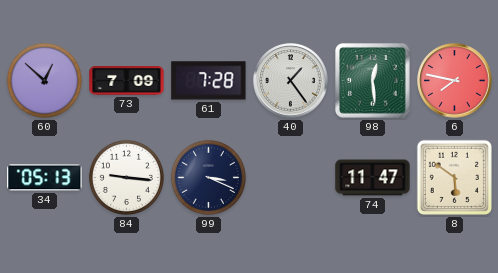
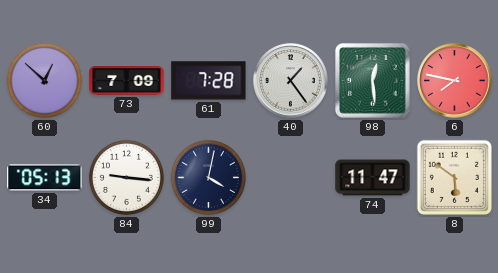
99: 3:19 -> 4:02
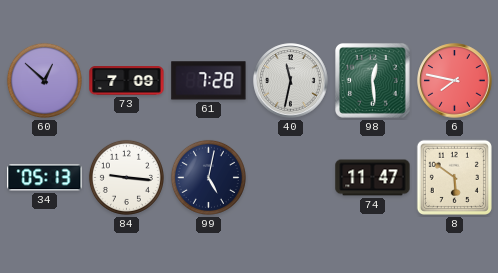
40: 1:24 -> 11:32
99: 4:02 -> 5:02
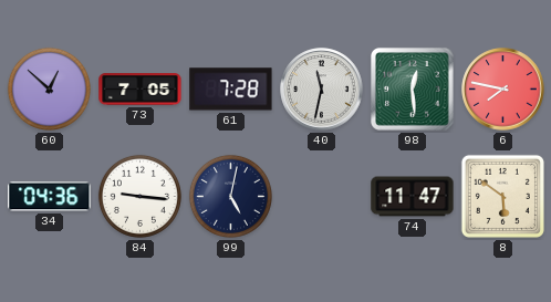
73: 7:09 -> 7:05
34: 05:13 -> 04:36
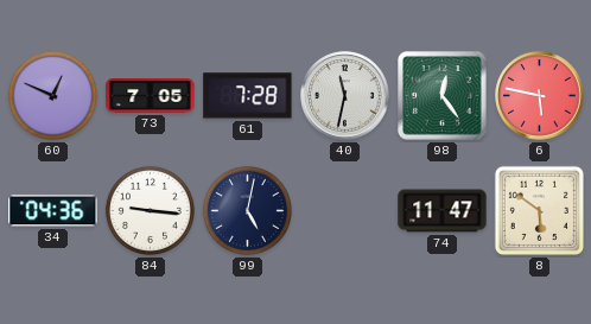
60: 12:52 -> 12:49
98: 12:29 -> 12:24
6: 7:47 -> 5:47
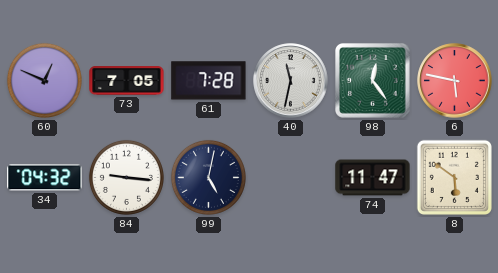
34: 04:36 -> 04:32
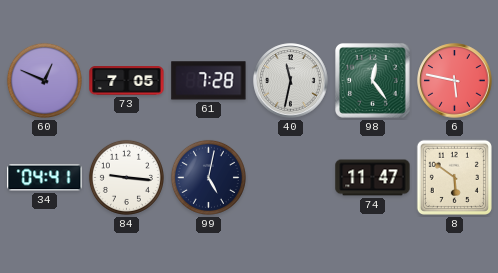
34: 04:32 -> 04:41
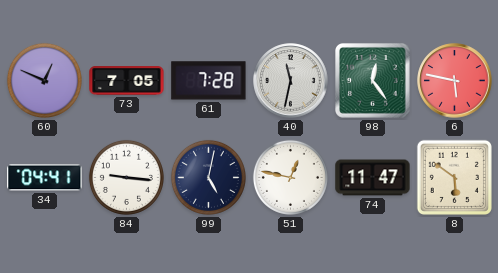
51: none -> 12:47
